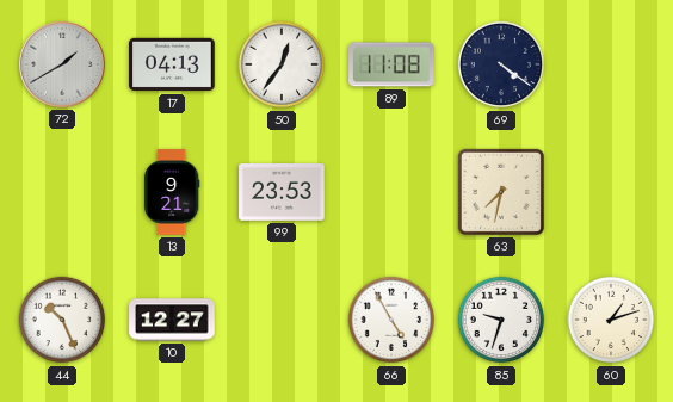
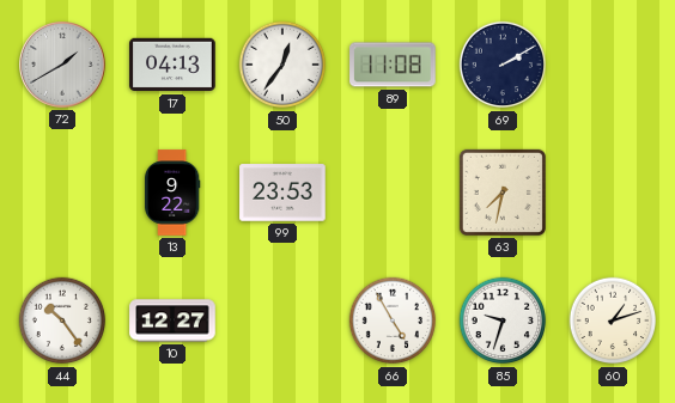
69: 4:21 -> 2:10
13: 9:21 -> 9:22
44: 10:26 -> 10:24
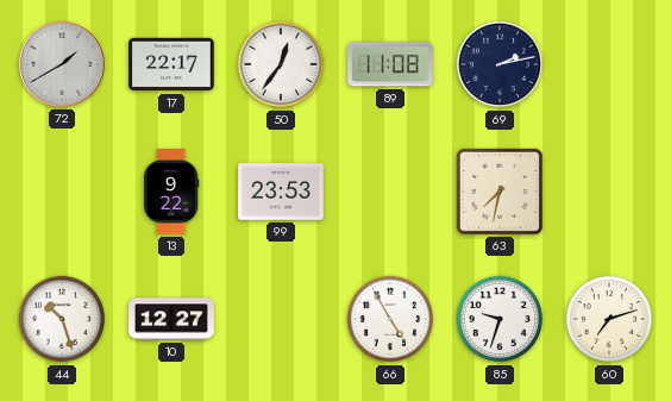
17: 04:13 -> 22:17
69: 2:10 -> 2:13
44: 10:24 -> 10:27
60: 1:12 -> 7:12
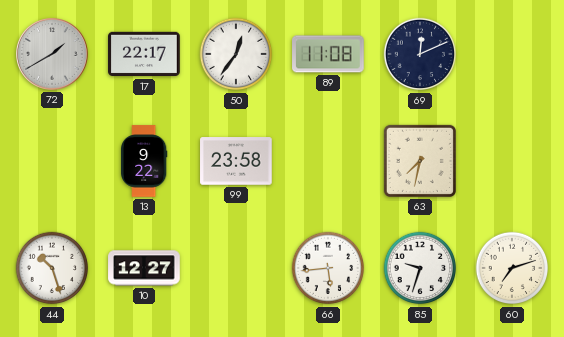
69: 2:13 -> 12:11
99: 23:53 -> 23:58
66: 4:55 -> 5:44
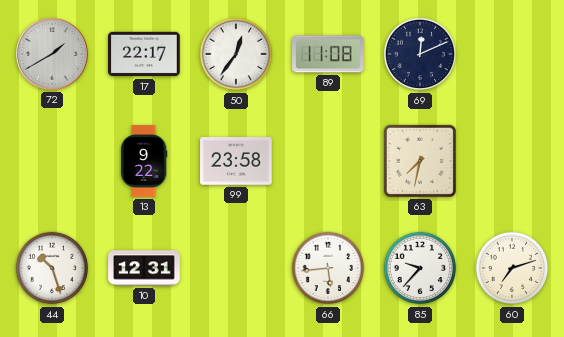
10: 12:27 -> 12:31
85: 9:33 -> 9:37
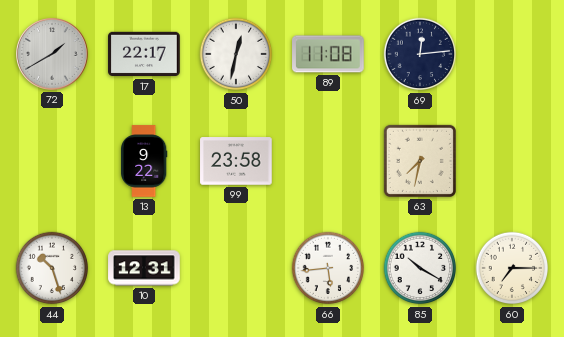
50: 12:36 -> 12:32
69: 12:11 -> 12:14
85: 9:37 -> 10:20
60: 7:12 -> 7:15
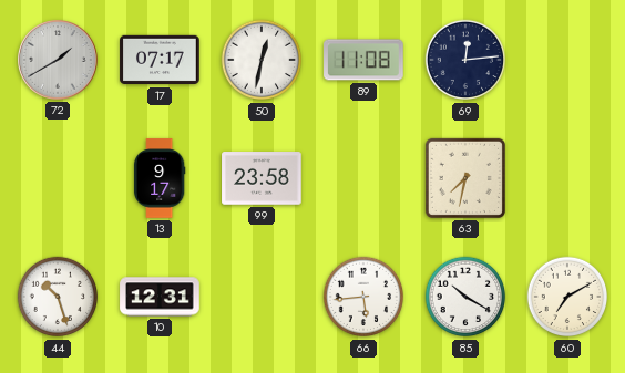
17: 22:17 -> 07:17
13: 9:22 -> 9:17
60: 7:15 -> 7:10
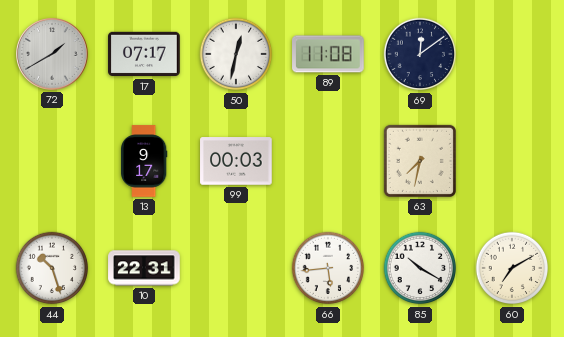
69: 12:14 -> 12:09
99: 23:58 -> 00:03
10: 12:31 -> 22:31
